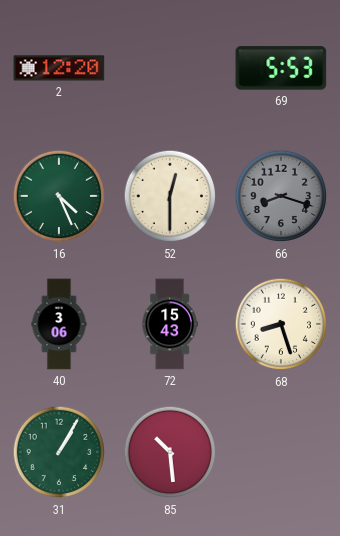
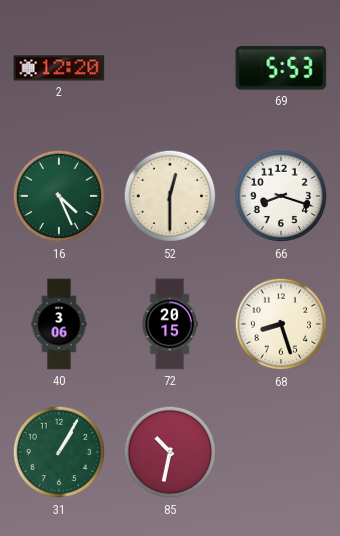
66 dial: grey -> white
72: 15:43 -> 20:15
85: 10:29 -> 10:32
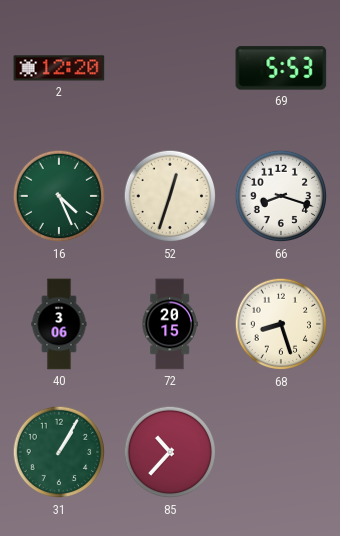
52: 12:30 -> 12:33
85: 10:32 -> 10:37
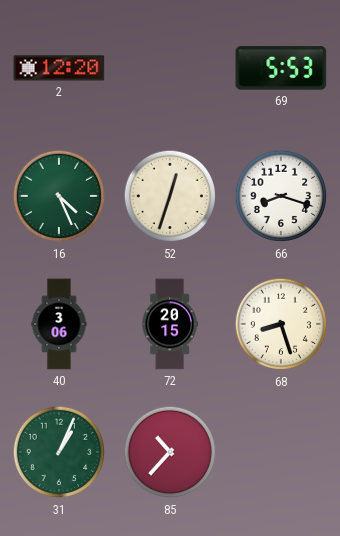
31: 1:05 -> 1:04
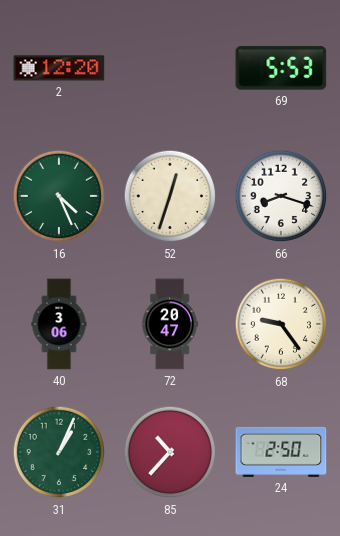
72: 20:15 -> 20:47
68: 8:27 -> 9:24
24: none -> 2:50
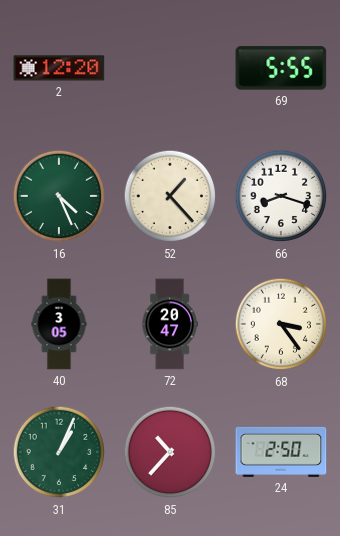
69: 5:53 -> 5:55
52: 12:33 -> 1:23
40: 3:06 -> 3:05
68: 9:24 -> 3:24
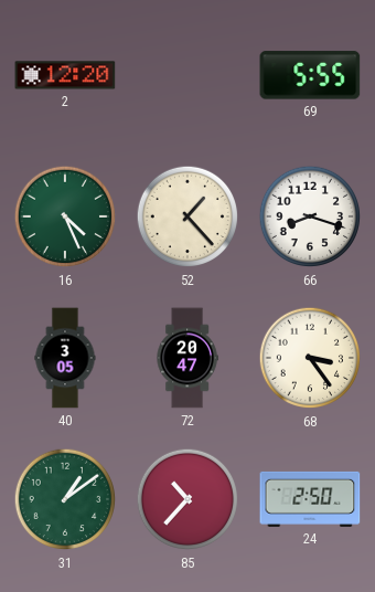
31: 1:04 -> 1:09
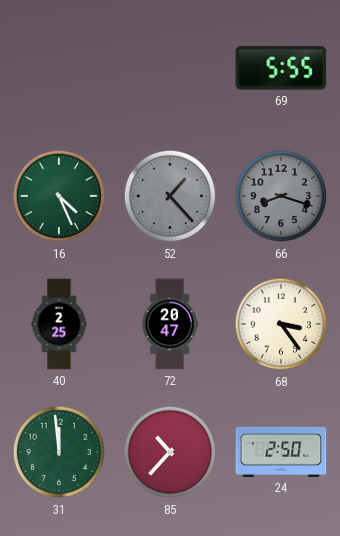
2: 12:20 -> none
52 dial: cream -> grey
66 dial: white -> grey
40: 3:05 -> 2:25
31: 1:09 -> 11:59
